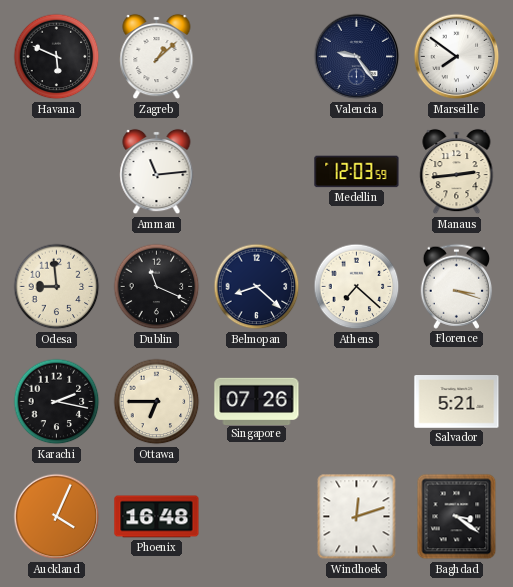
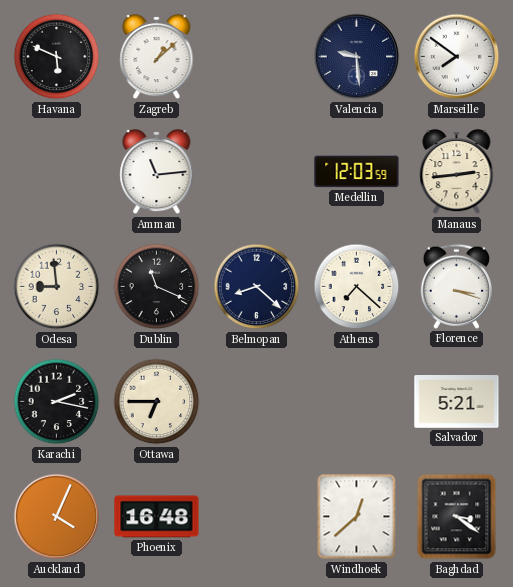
Valencia: 9:24 -> 9:29
Singapore: 07:26 -> none
Windhoek: 12:12 -> 12:38
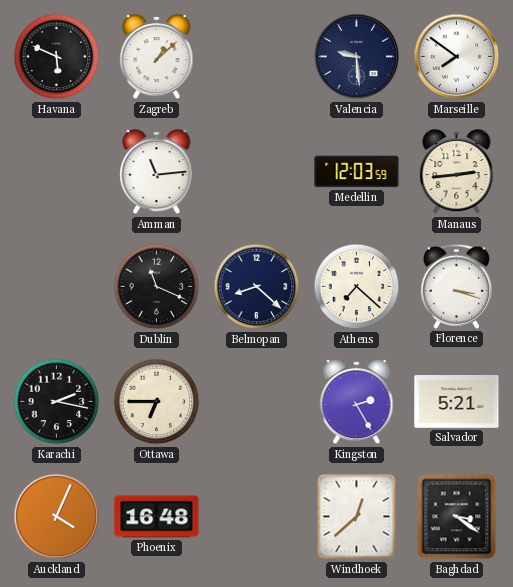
Odesa: 8:59 -> none
Kingston: none -> 2:25
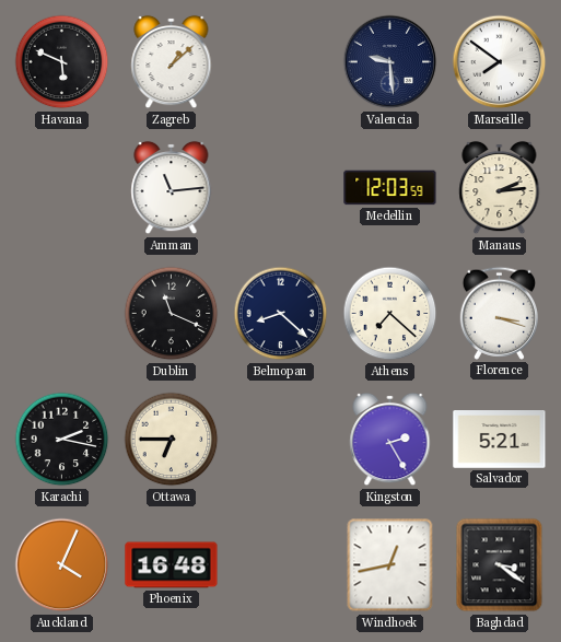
Manaus: 2:44 -> 2:14
Windhoek: 12:38 -> 12:43
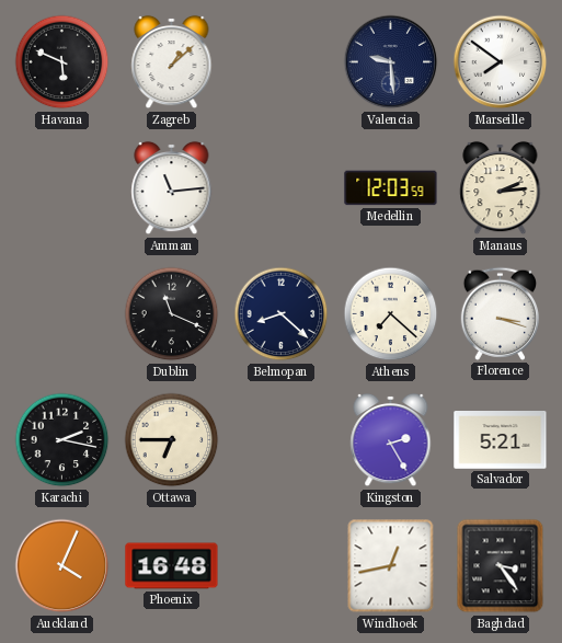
Baghdad: 3:21 -> 3:24
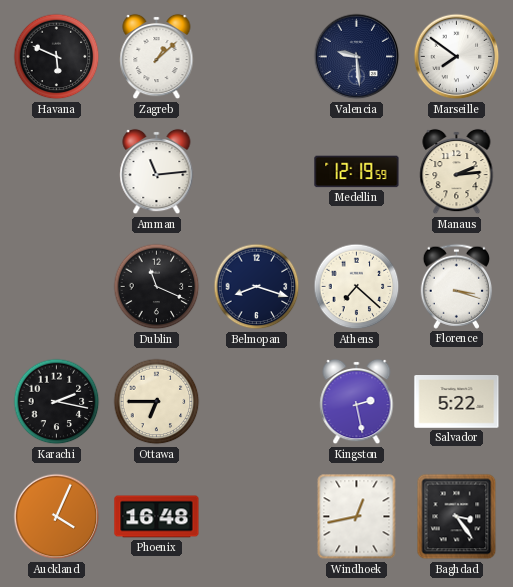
Medellin: 12:03 -> 12:19
Belmopan: 8:22 -> 8:18
Kingston: 2:25 -> 2:28
Salvador: 5:21 -> 5:22
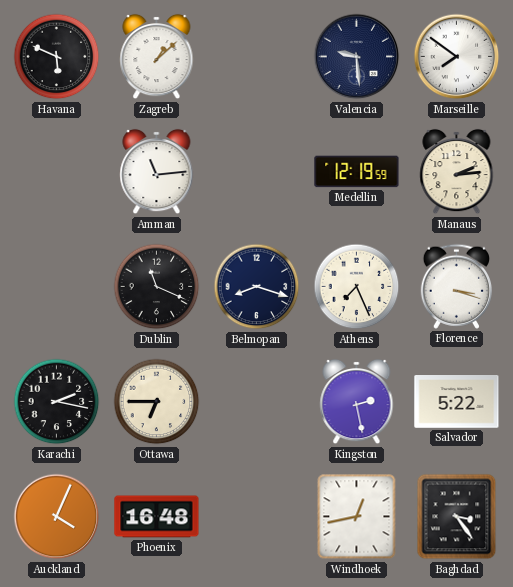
Athens: 7:22 -> 7:26
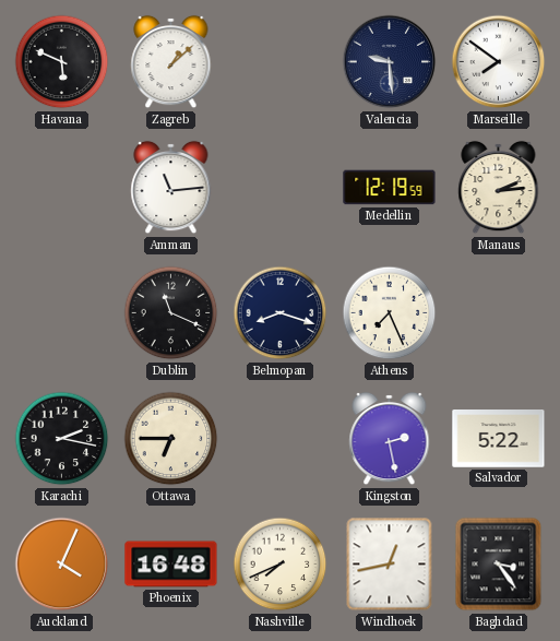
Florence: 3:18 -> none
Nashville: none -> 7:41
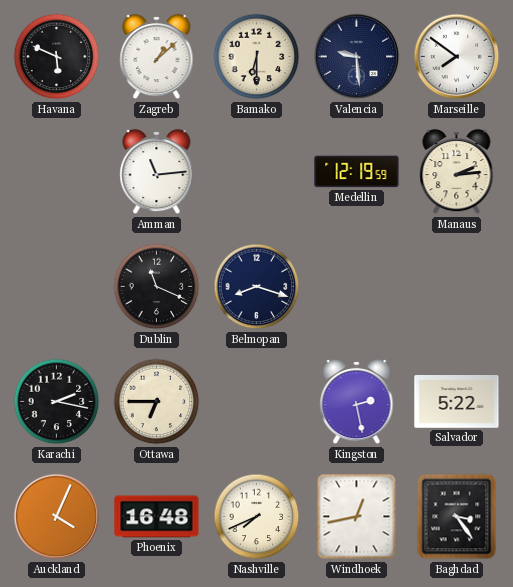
Bamako: none -> 6:30
Athens: 7:26 -> none
